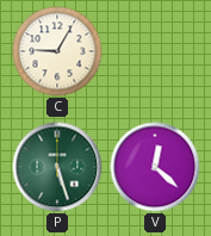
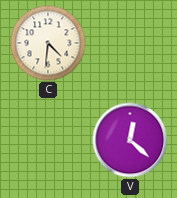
C: 9:05 -> 4:31
P: 5:27 -> none
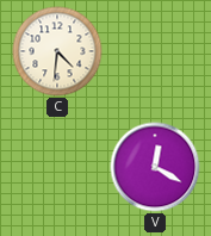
V: 12:22 -> 12:20
